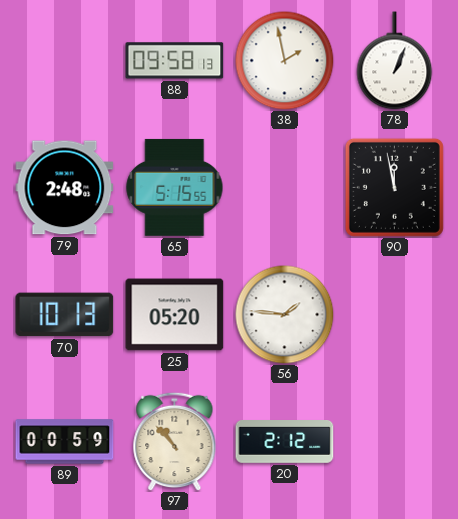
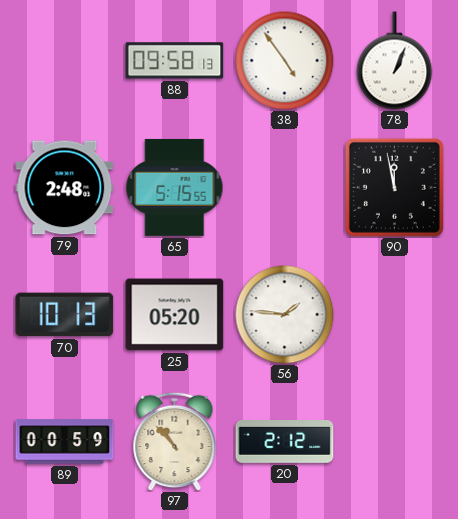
38: 1:58 -> 4:54
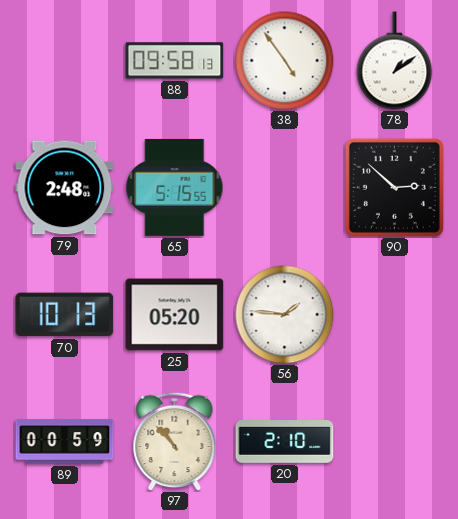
78: 1:04 -> 1:09
90: 11:58 -> 2:52
20: 2:12 -> 2:10
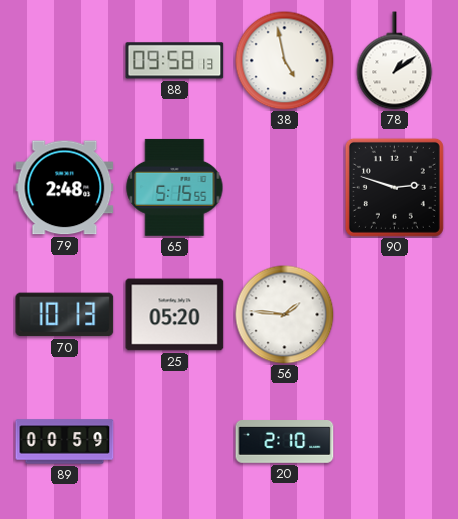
38: 4:54 -> 4:58
90: 2:52 -> 2:48
97: 10:53 -> none
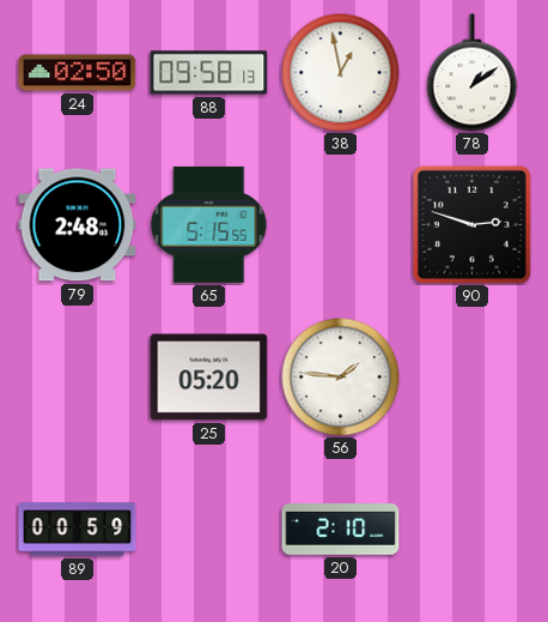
24: none -> 02:50
38: 4:58 -> 12:58
70: 10:13 -> none
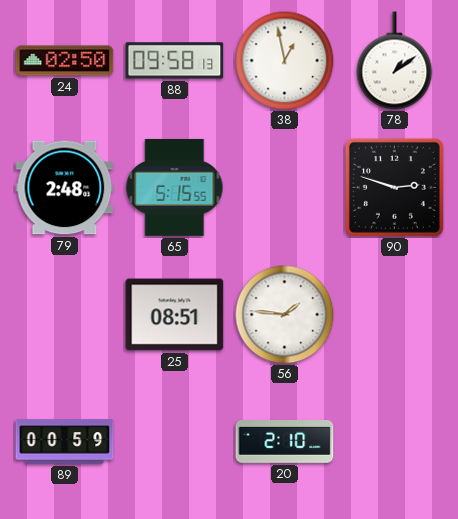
25: 05:20 -> 08:51
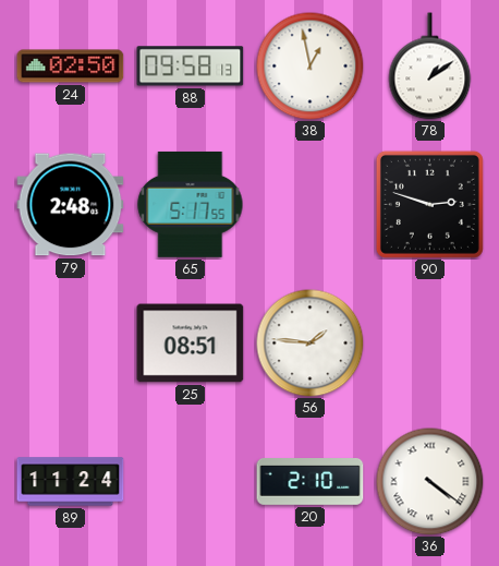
65: 5:15 -> 5:17
89: 00:59 -> 11:24
36: none -> 4:21
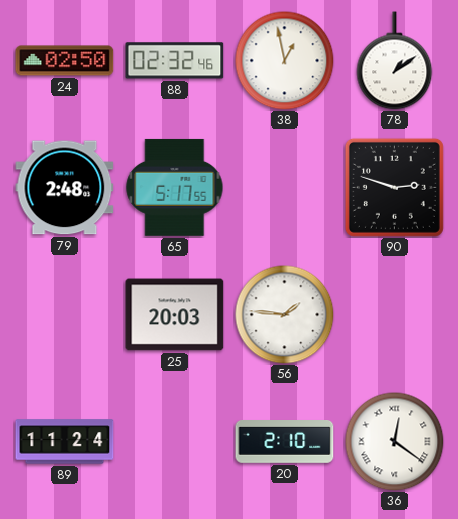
88: 09:58 -> 02:32
25: 08:51 -> 20:03
36: 4:21 -> 12:21
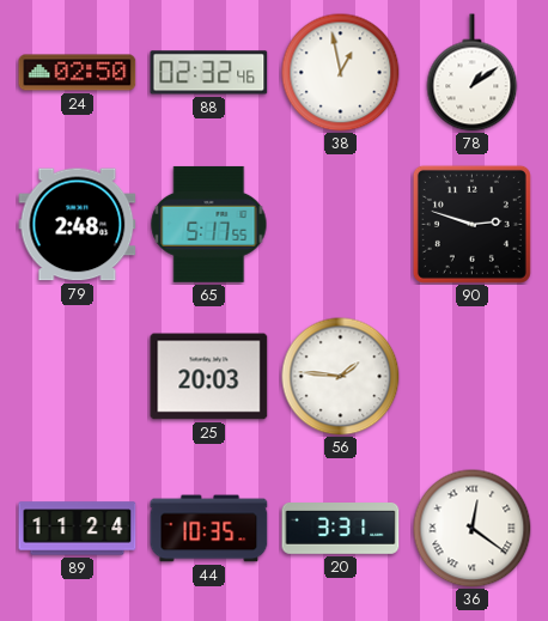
44: none -> 10:35
20: 2:10 -> 3:31
